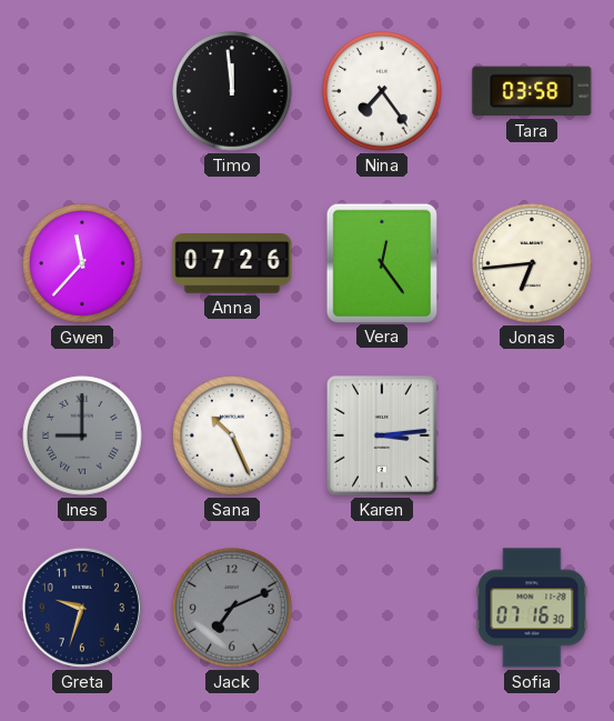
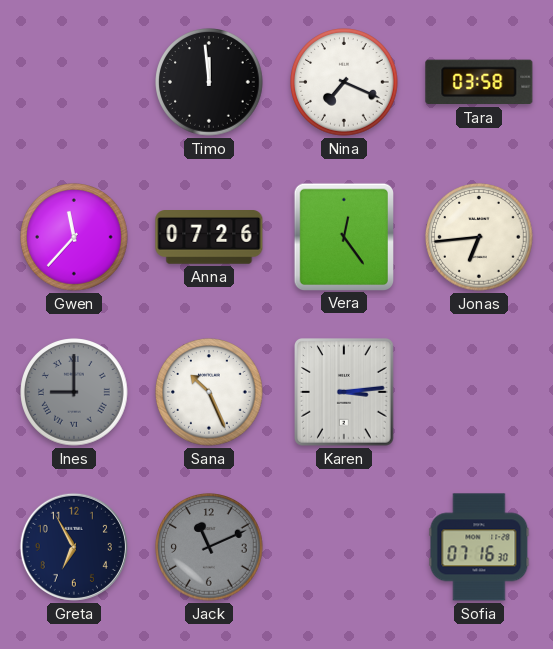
Nina: 7:24 -> 7:19
Greta: 9:33 -> 6:55
Jack: 7:11 -> 11:11
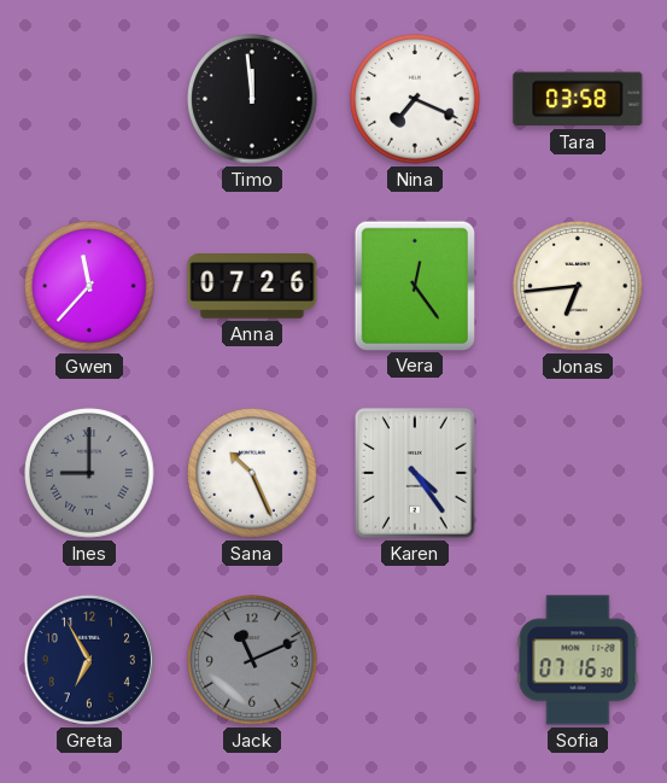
Karen: 3:14 -> 4:24
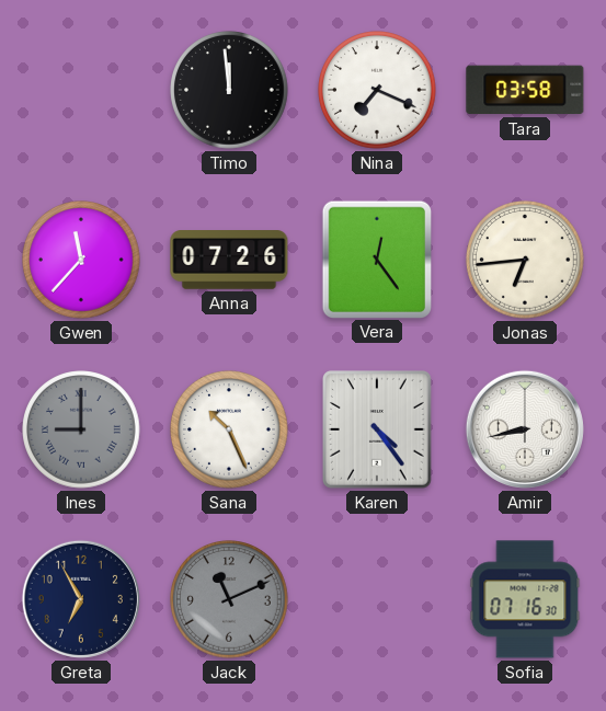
Amir: none -> 8:43
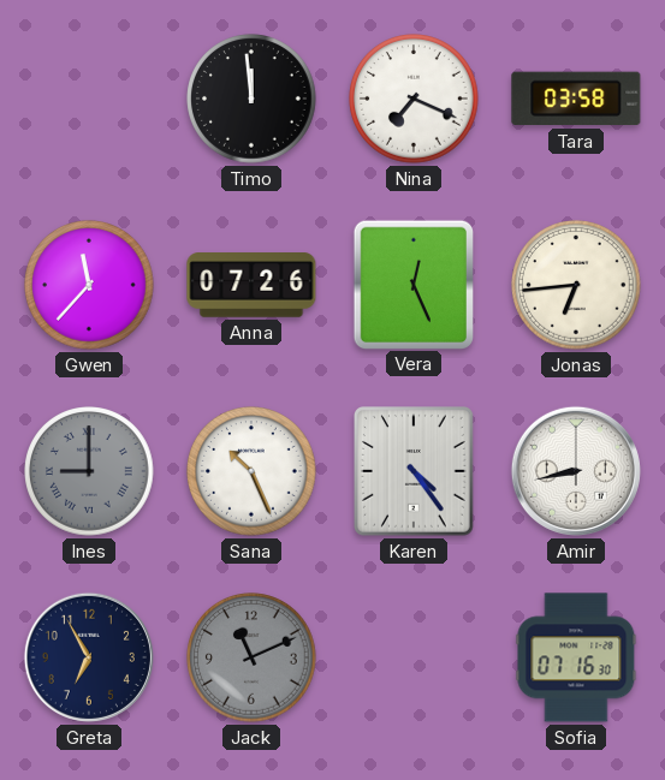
Vera: 12:24 -> 12:26
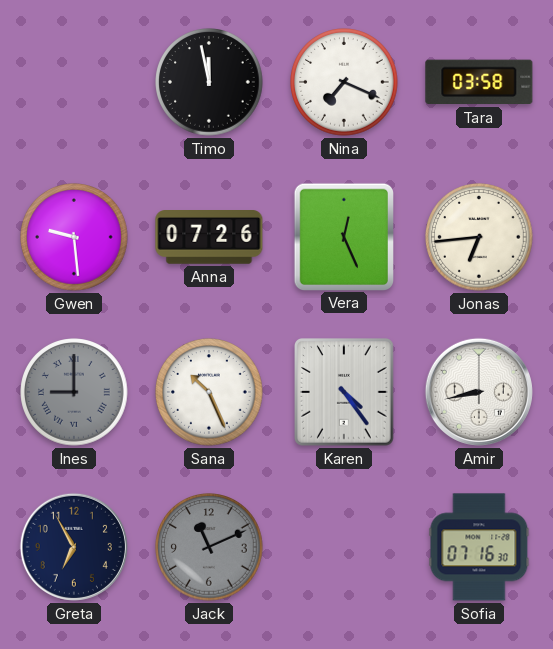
Timo: 11:59 -> 11:58
Gwen: 11:37 -> 9:29
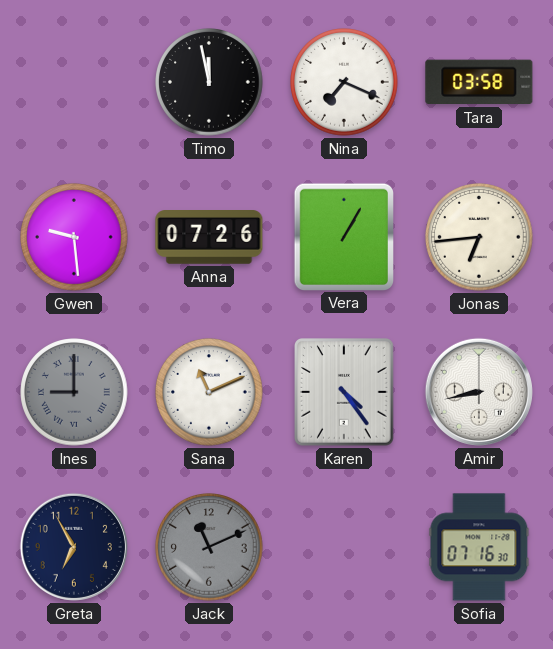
Vera: 12:26 -> 1:05
Sana: 10:26 -> 11:11
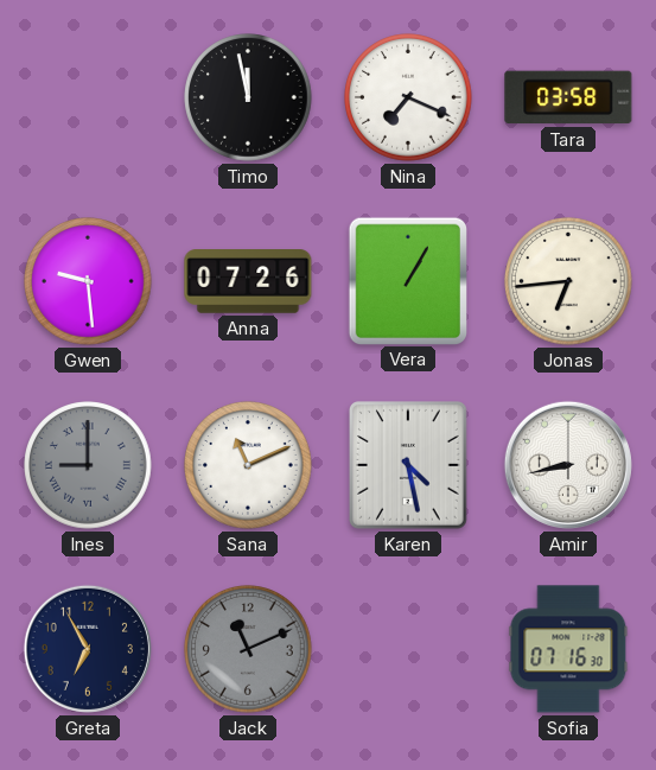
Karen: 4:24 -> 4:28
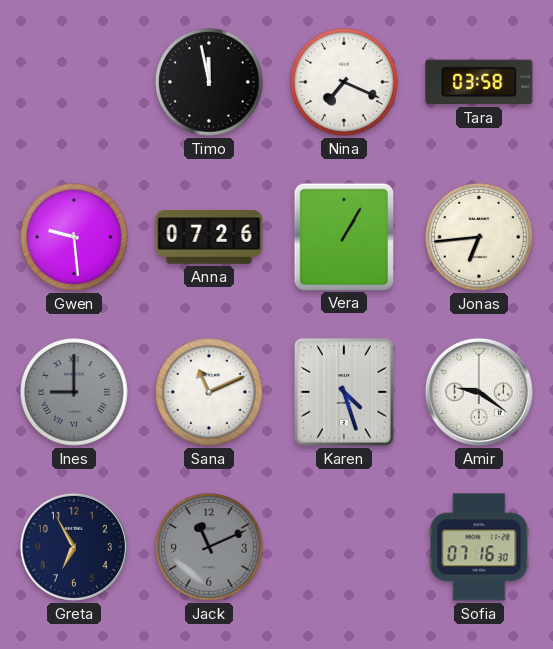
Karen: 4:28 -> 4:27
Amir: 8:43 -> 9:21
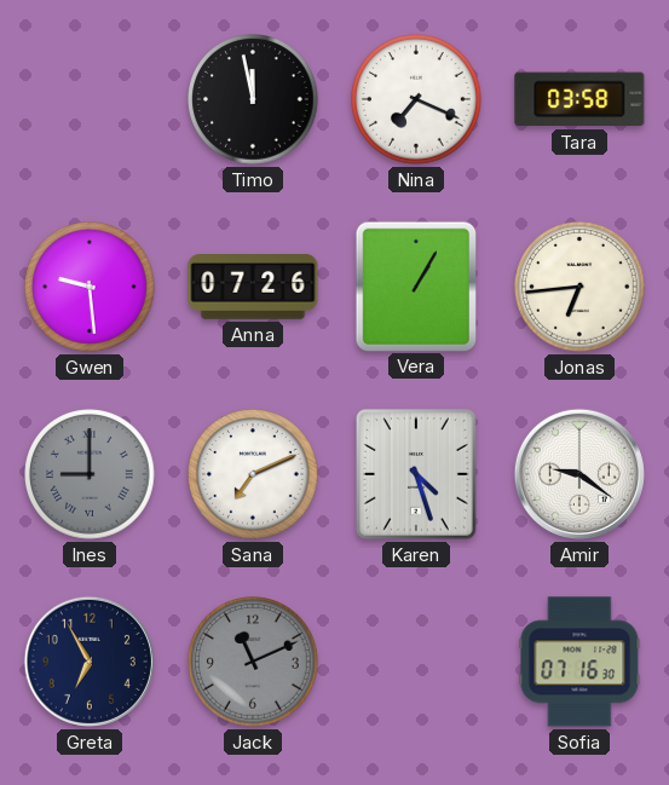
Sana: 11:11 -> 7:11
